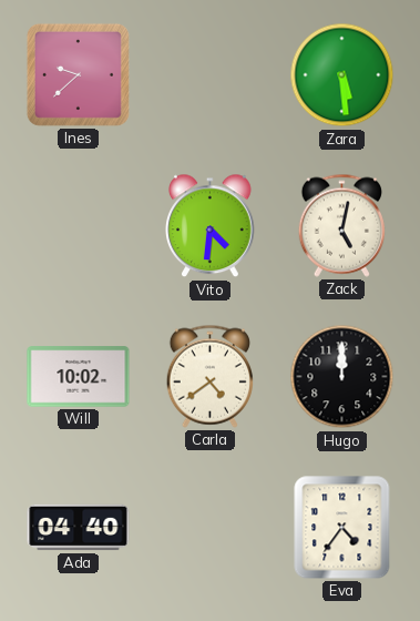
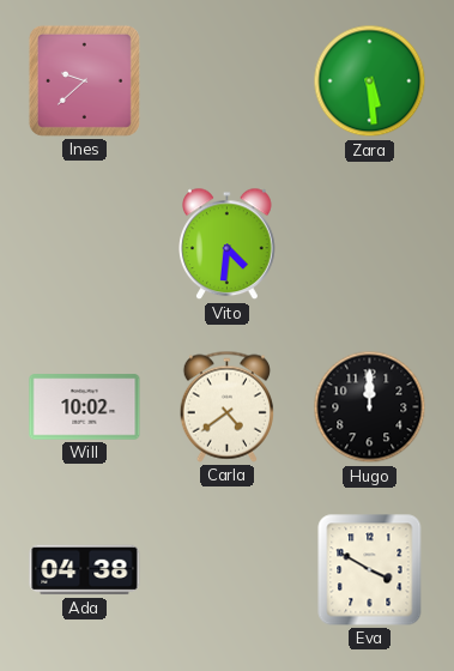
Zack: 5:02 -> none
Ada: 04:40 -> 04:38
Eva: 4:36 -> 3:50
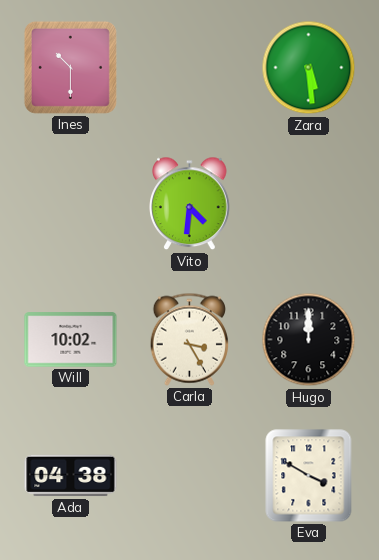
Ines: 9:38 -> 10:30
Carla: 4:39 -> 3:25
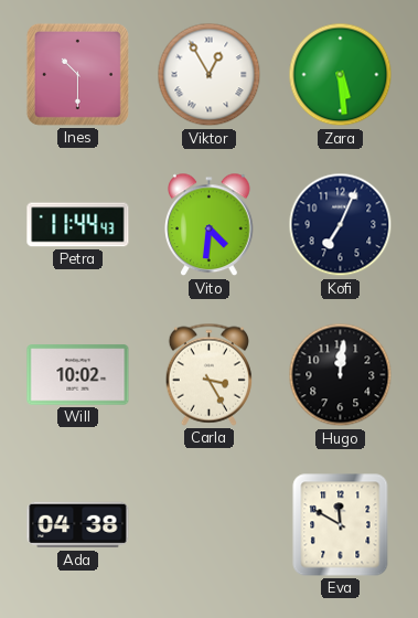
Viktor: none -> 12:55
Petra: none -> 11:44
Kofi: none -> 7:04
Hugo: 12:00 -> 12:01
Eva: 3:50 -> 11:50
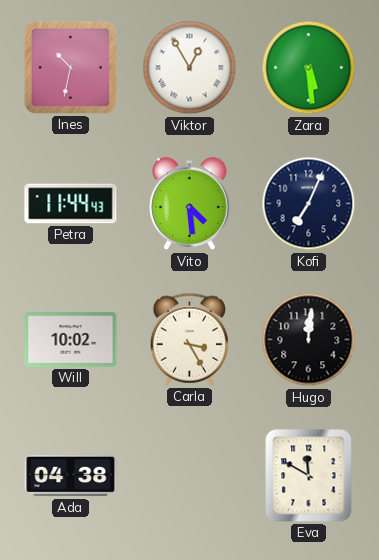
Ines: 10:30 -> 10:32
Vito: 4:31 -> 4:29
